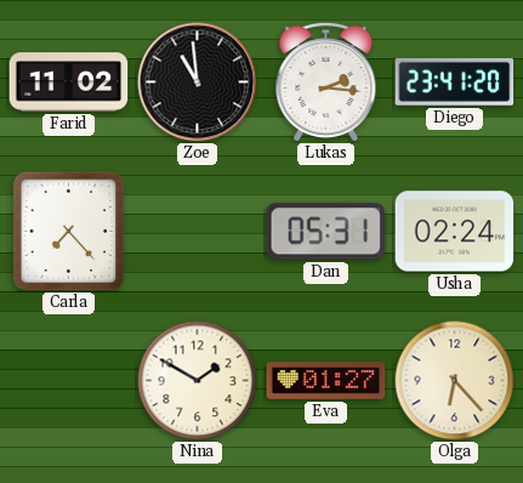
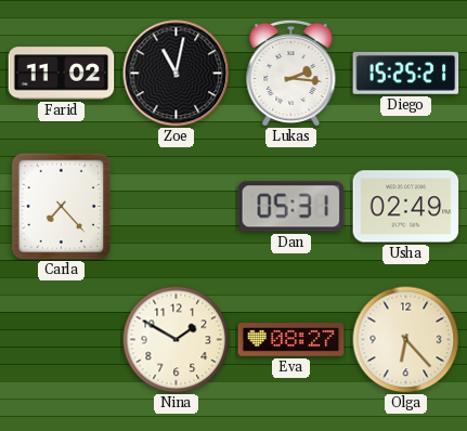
Zoe: 10:59 -> 11:02
Diego: 23:41 -> 15:25
Usha: 02:24 -> 02:49
Eva: 01:27 -> 08:27
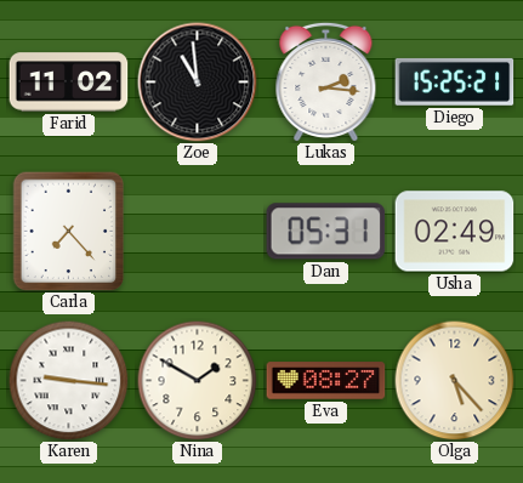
Zoe: 11:02 -> 10:59
Karen: none -> 9:16
Olga: 6:23 -> 5:23
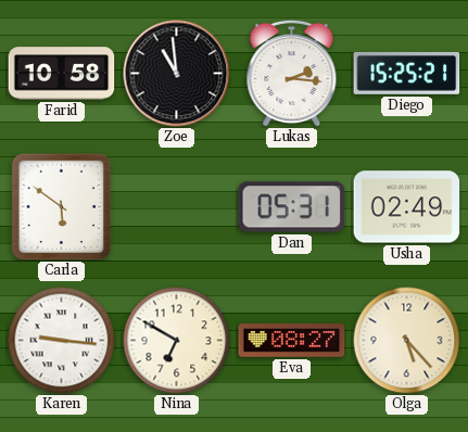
Farid: 11:02 -> 10:58
Carla: 7:23 -> 5:51
Nina: 1:50 -> 6:50
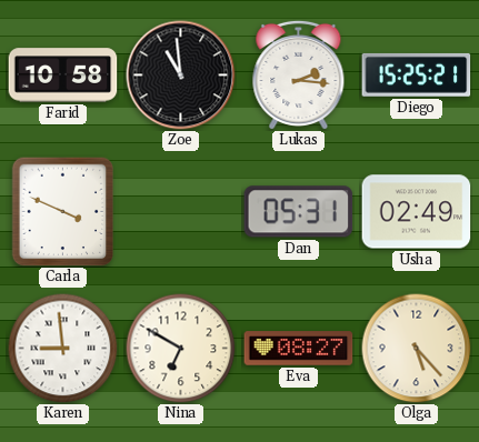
Carla: 5:51 -> 3:49
Karen: 9:16 -> 8:59
